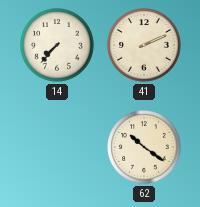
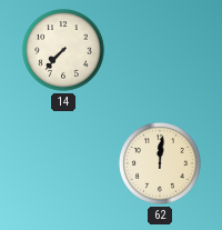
41: 2:11 -> none
62: 10:21 -> 12:01
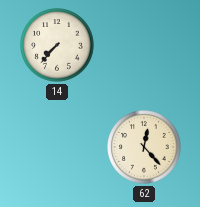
62: 12:01 -> 12:23
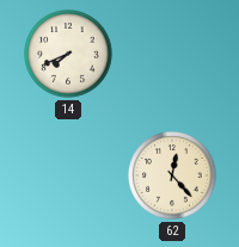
14: 7:37 -> 7:41
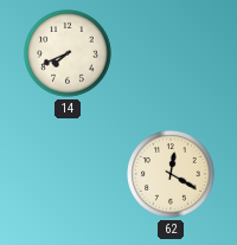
62: 12:23 -> 12:20
